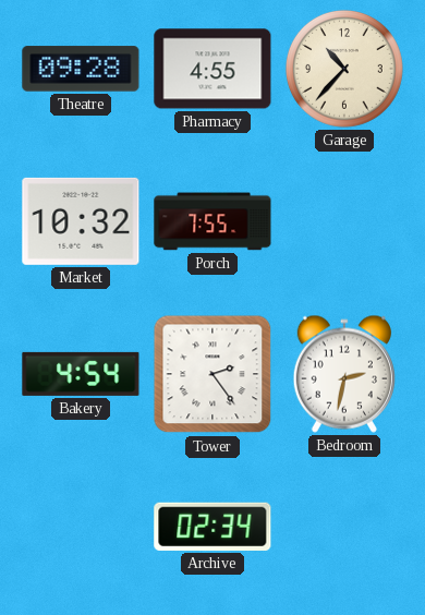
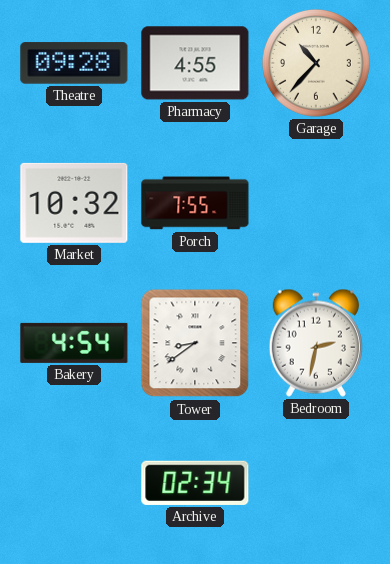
Tower: 2:24 -> 8:39
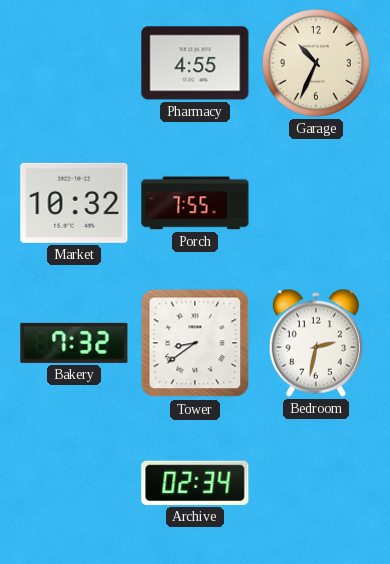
Theatre: 09:28 -> none
Garage: 10:37 -> 10:34
Bakery: 4:54 -> 7:32
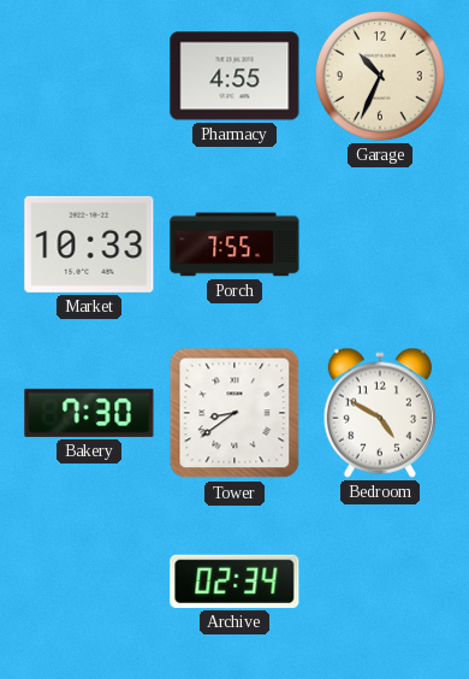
Market: 10:32 -> 10:33
Bakery: 7:32 -> 7:30
Bedroom: 2:32 -> 4:50
